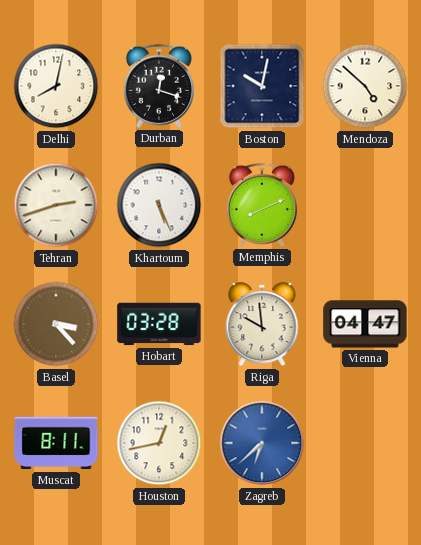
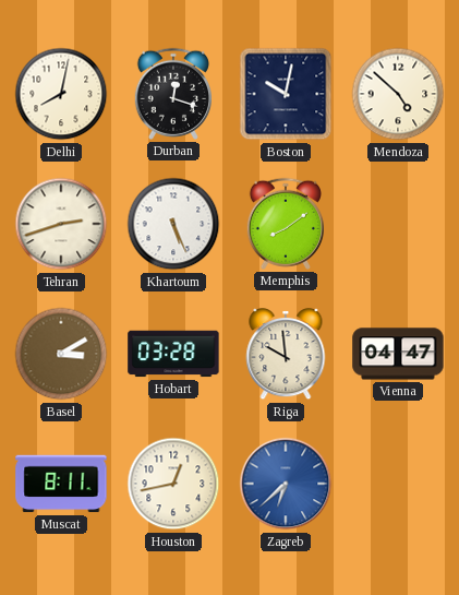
Memphis: 8:11 -> 8:09
Basel: 3:23 -> 3:10
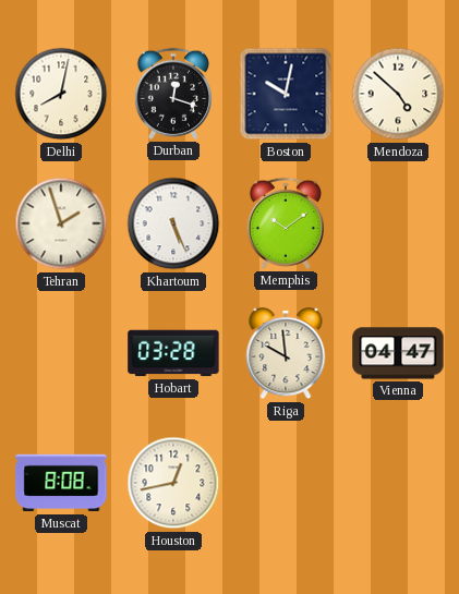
Tehran: 2:42 -> 1:57
Memphis: 8:09 -> 10:09
Basel: 3:10 -> none
Muscat: 8:11 -> 8:08
Zagreb: 6:38 -> none
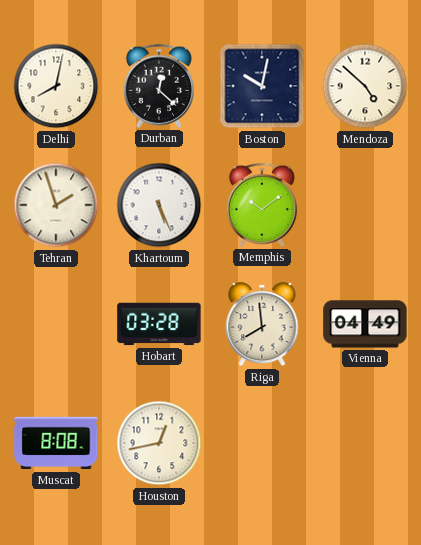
Durban: 12:18 -> 12:22
Riga: 9:59 -> 7:59
Vienna: 04:47 -> 04:49
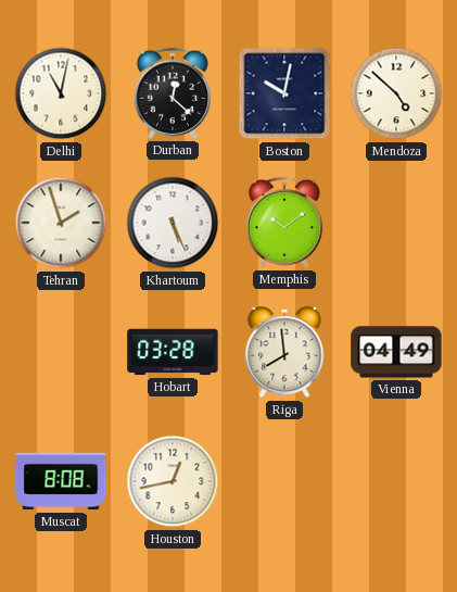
Delhi: 8:02 -> 11:02
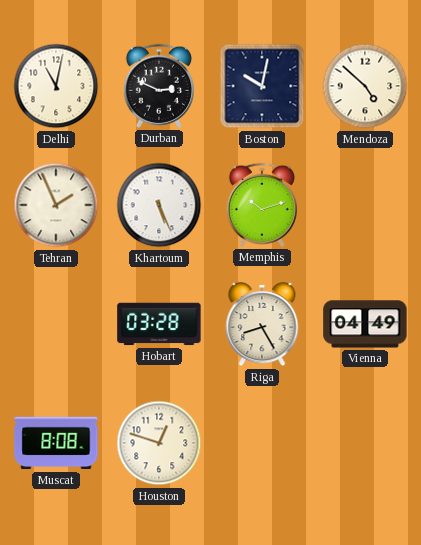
Durban: 12:22 -> 2:49
Tehran: 1:57 -> 1:56
Memphis: 10:09 -> 10:12
Riga: 7:59 -> 8:25
Houston: 12:43 -> 12:48
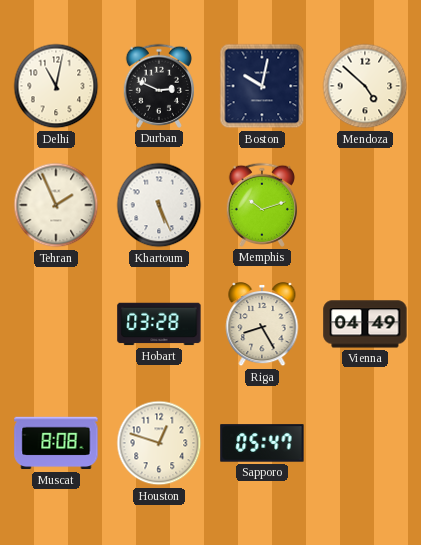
Sapporo: none -> 05:47
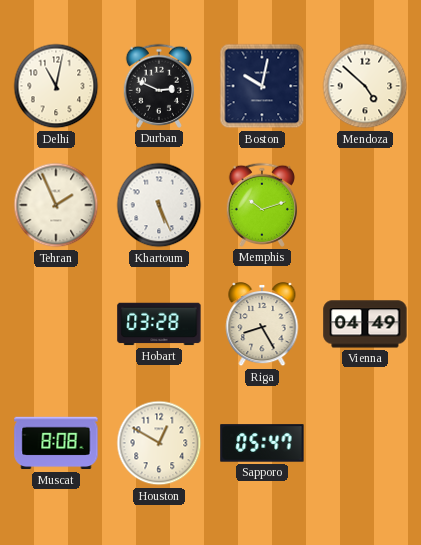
Houston: 12:48 -> 12:50
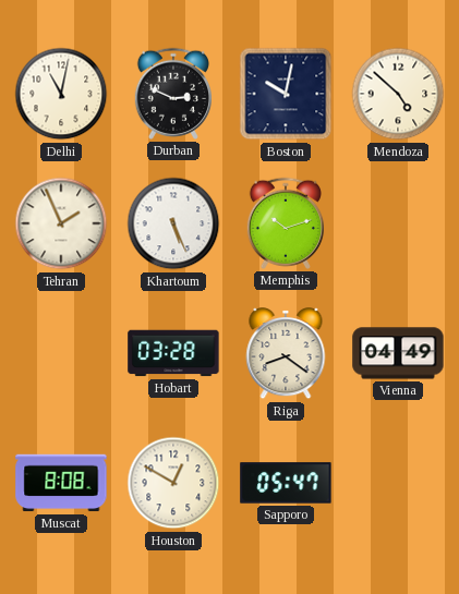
Riga: 8:25 -> 8:21
